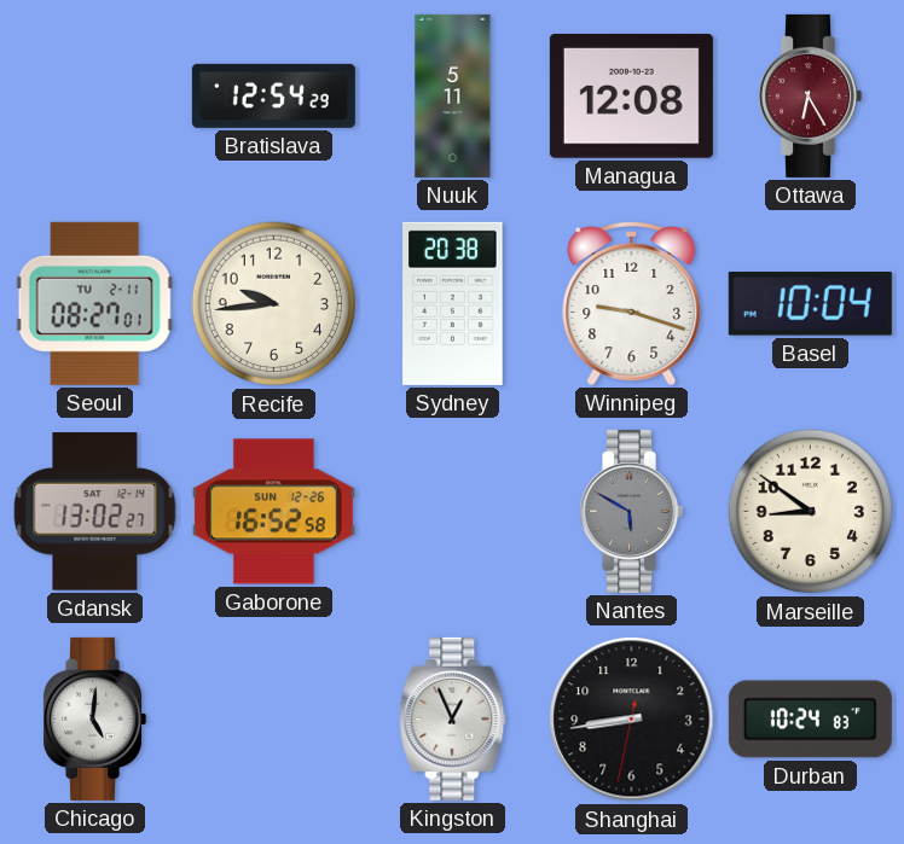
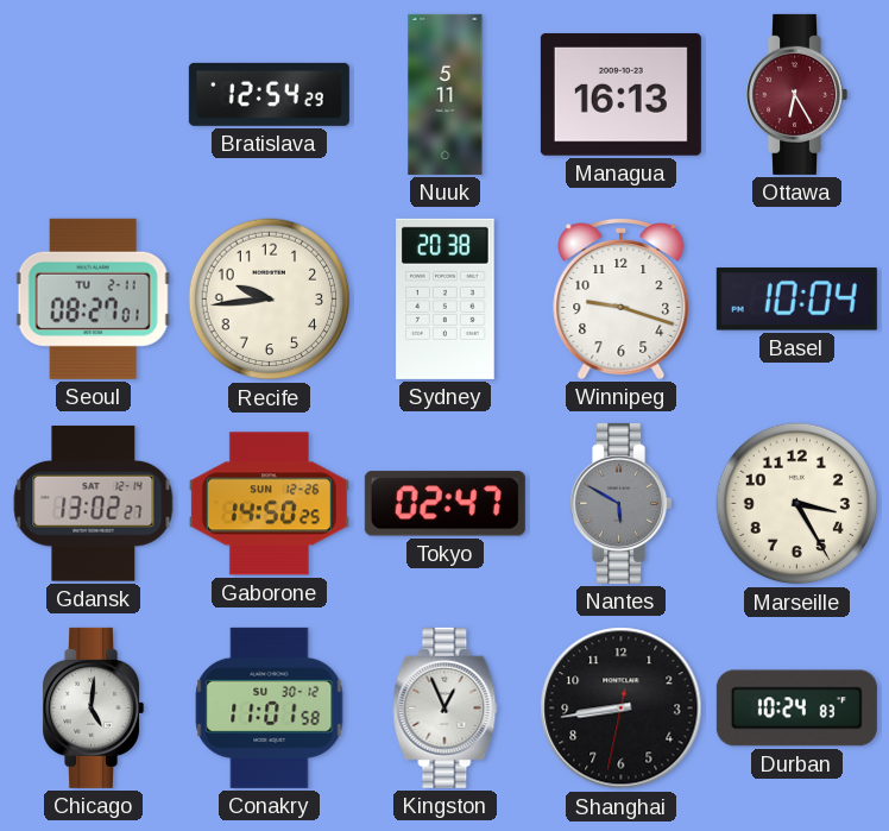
Managua: 12:08 -> 16:13
Gaborone: 16:52 -> 14:50
Tokyo: none -> 02:47
Marseille: 8:51 -> 3:25
Conakry: none -> 11:01
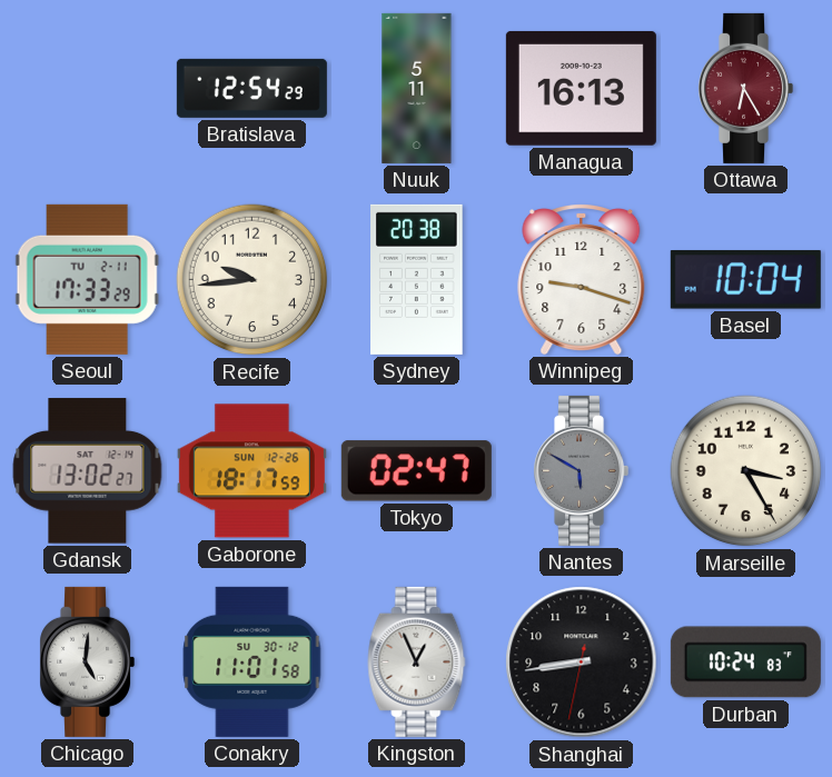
Seoul: 08:27 -> 17:33
Gaborone: 14:50 -> 18:17
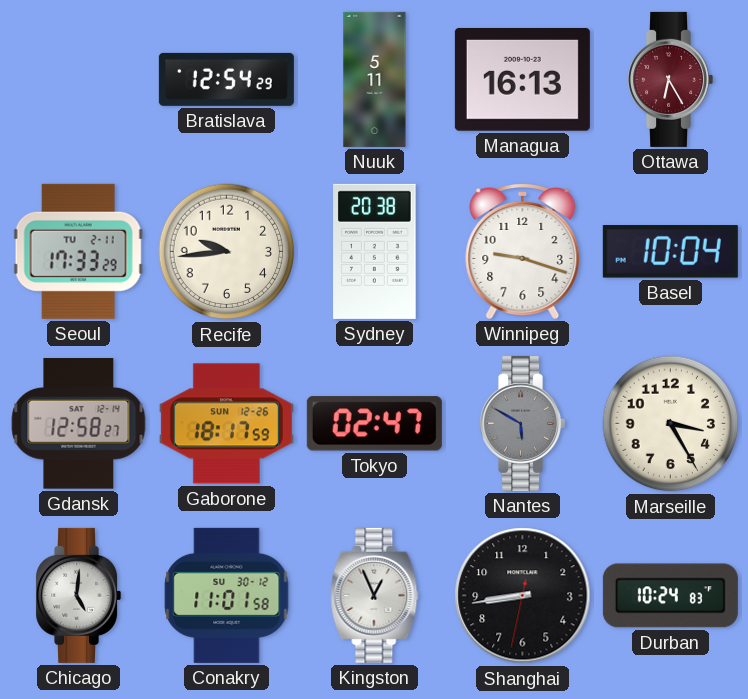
Gdansk: 13:02 -> 12:58
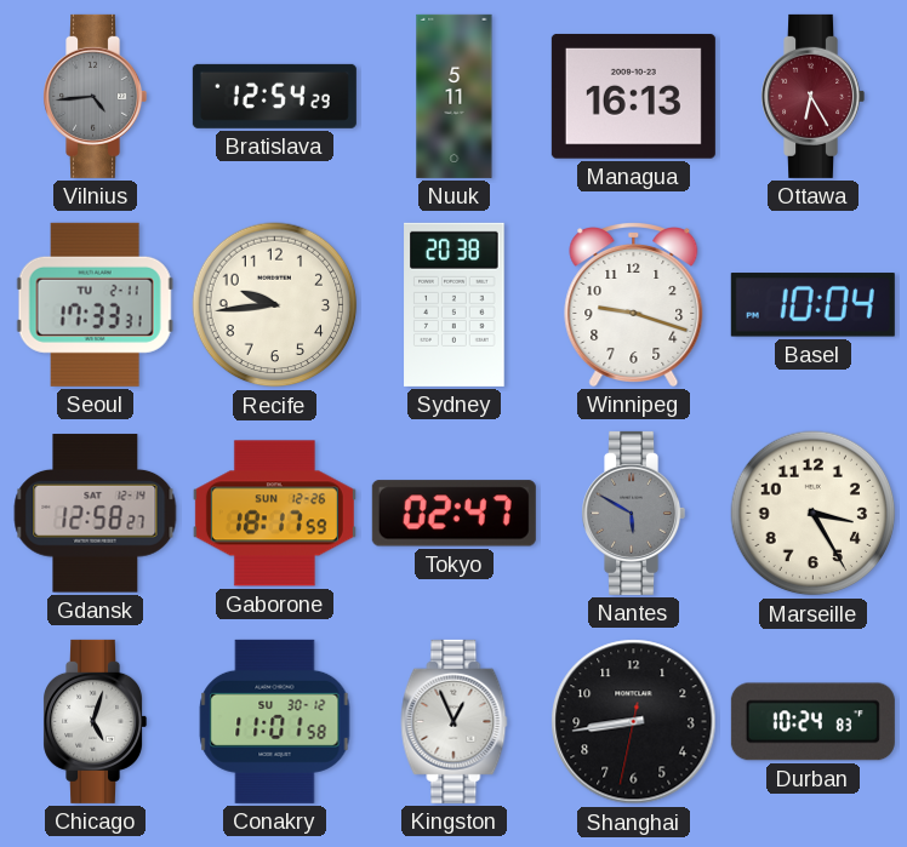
Vilnius: none -> 4:44
Seoul: 17:33:29 -> 17:33:31
Chicago: 5:01 -> 5:03
